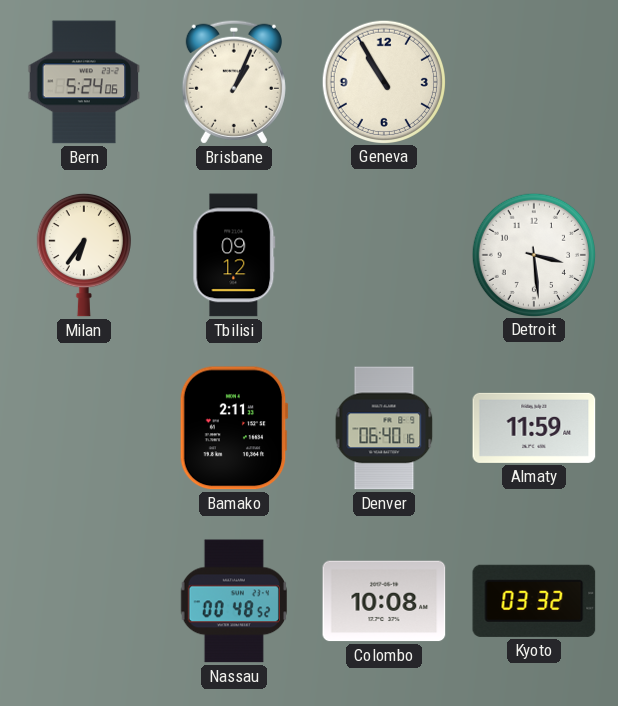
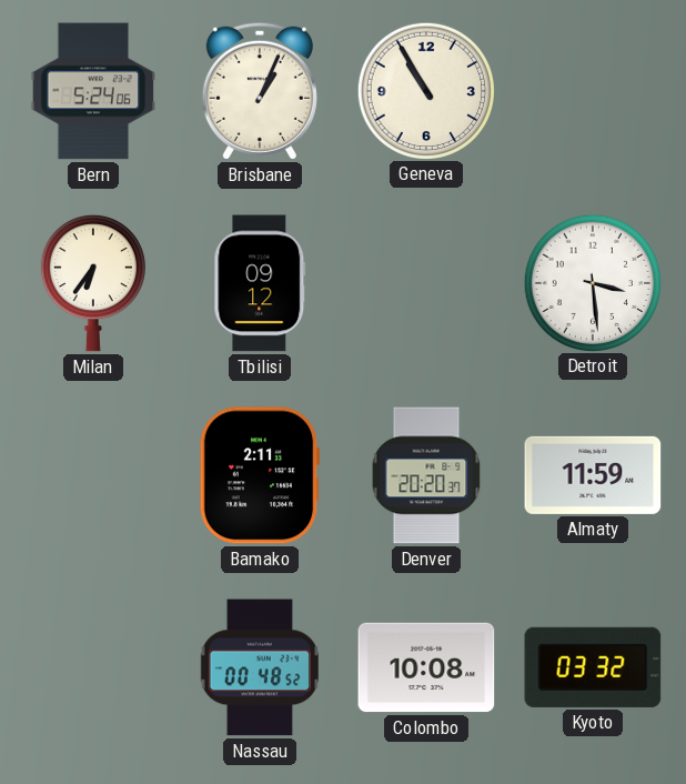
Denver: 06:40 -> 20:20
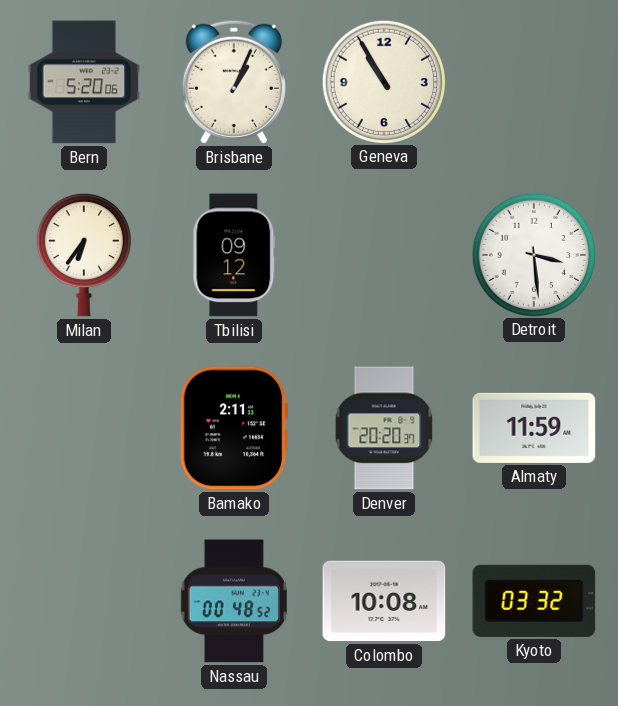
Bern: 5:24 -> 5:20
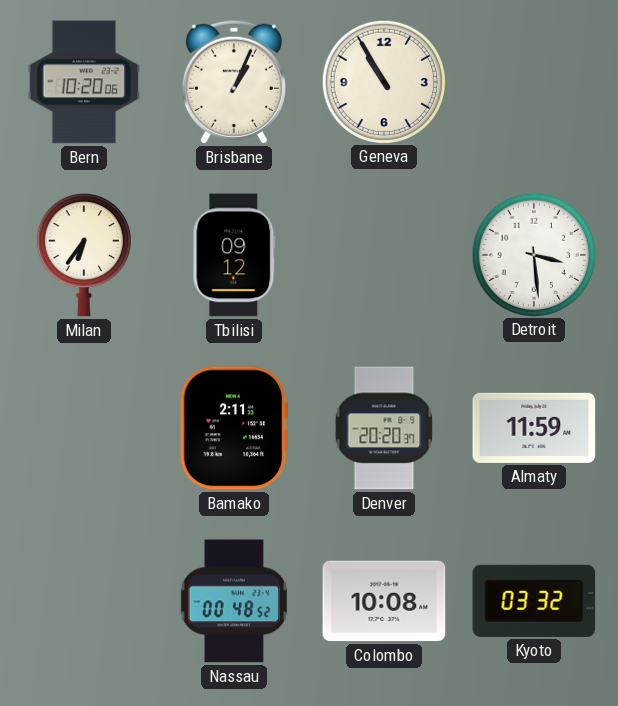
Bern: 5:20 -> 10:20
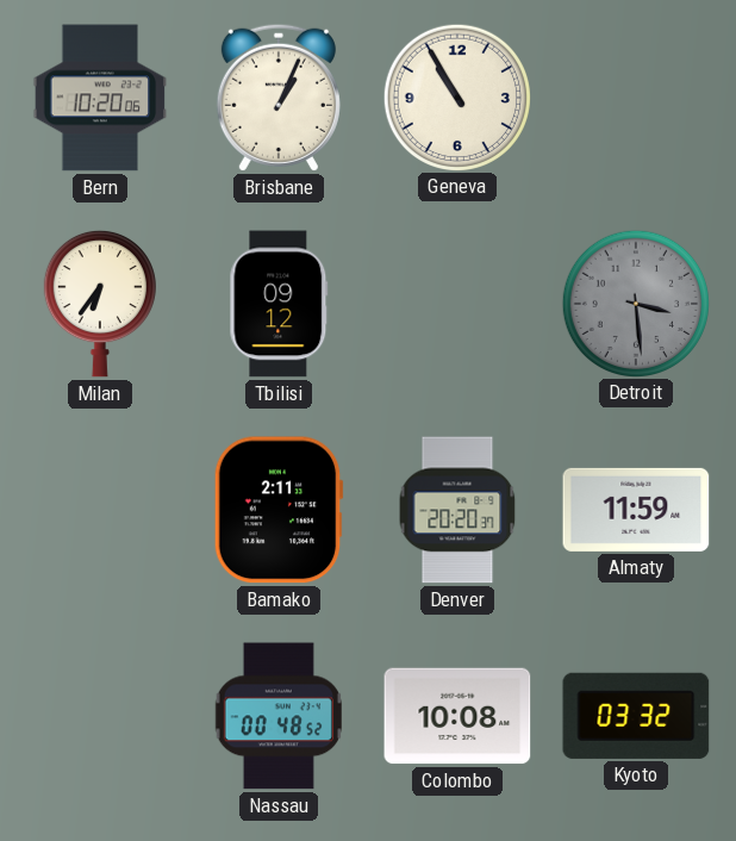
Detroit dial: white -> grey
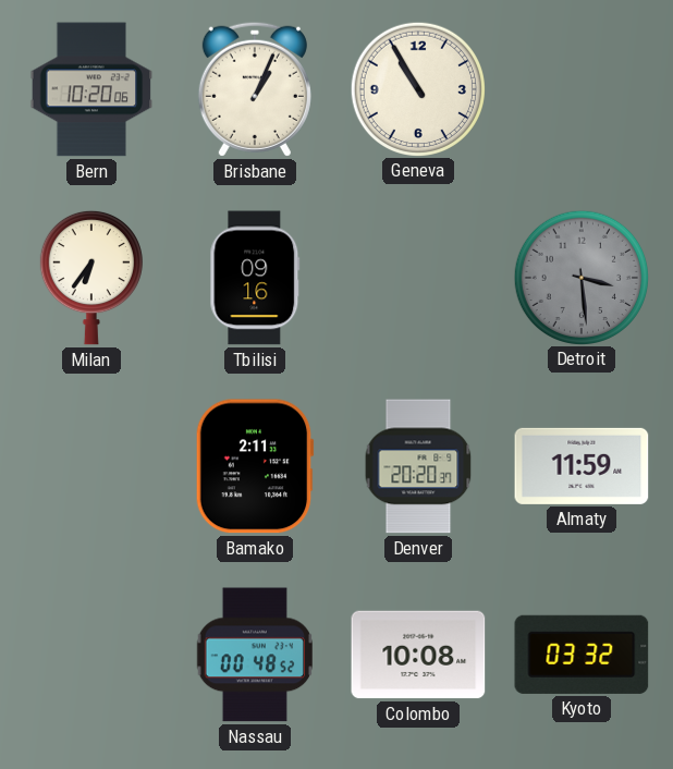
Tbilisi: 09:12 -> 09:16
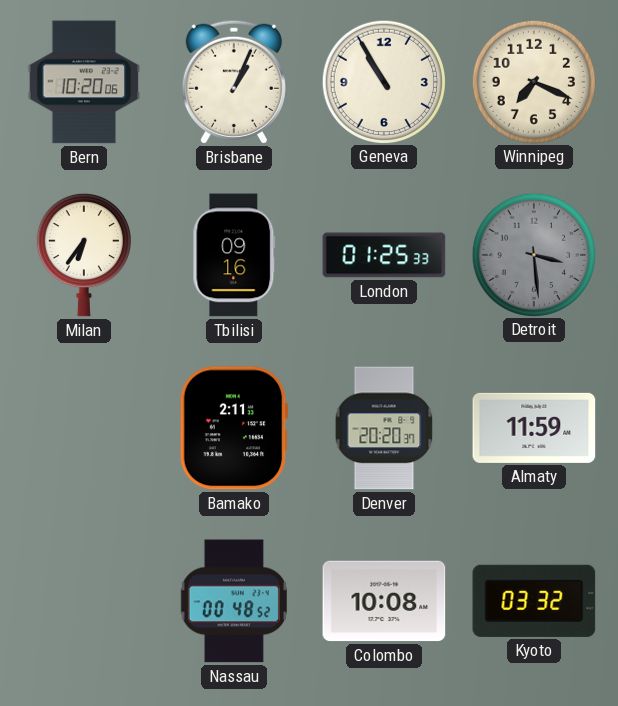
Winnipeg: none -> 7:19
London: none -> 01:25
